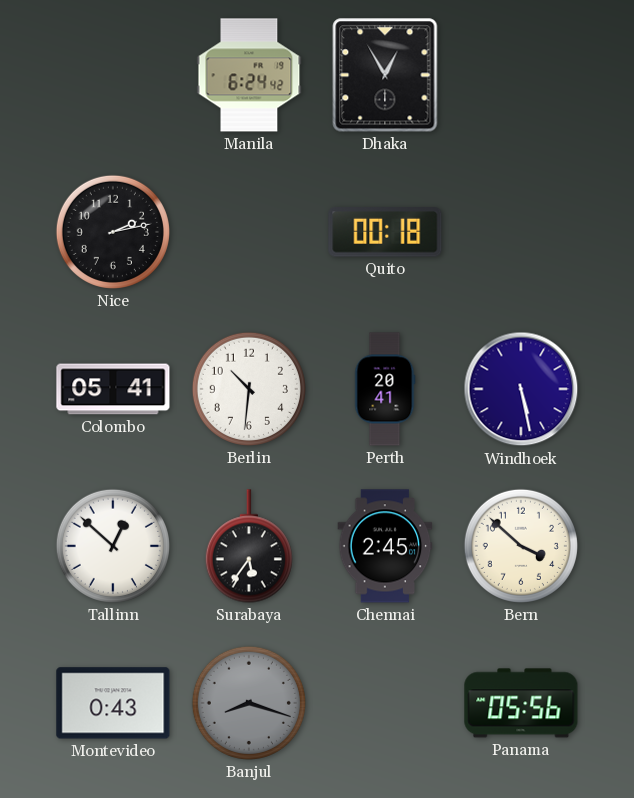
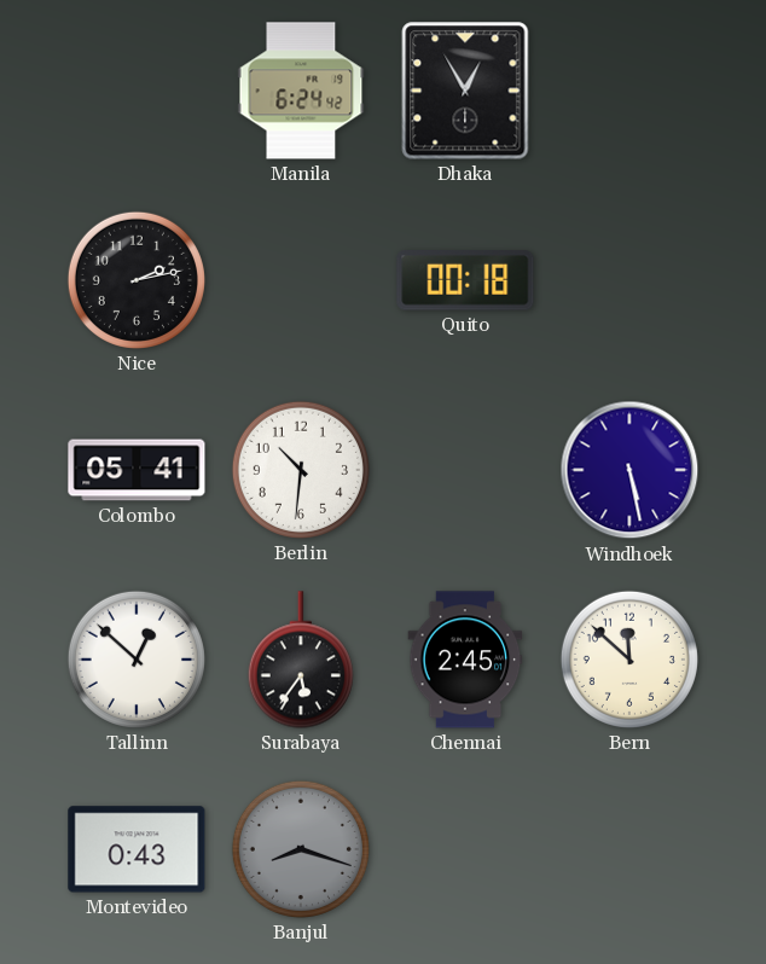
Perth: 20:41 -> none
Bern: 3:52 -> 11:52
Panama: 05:56 -> none
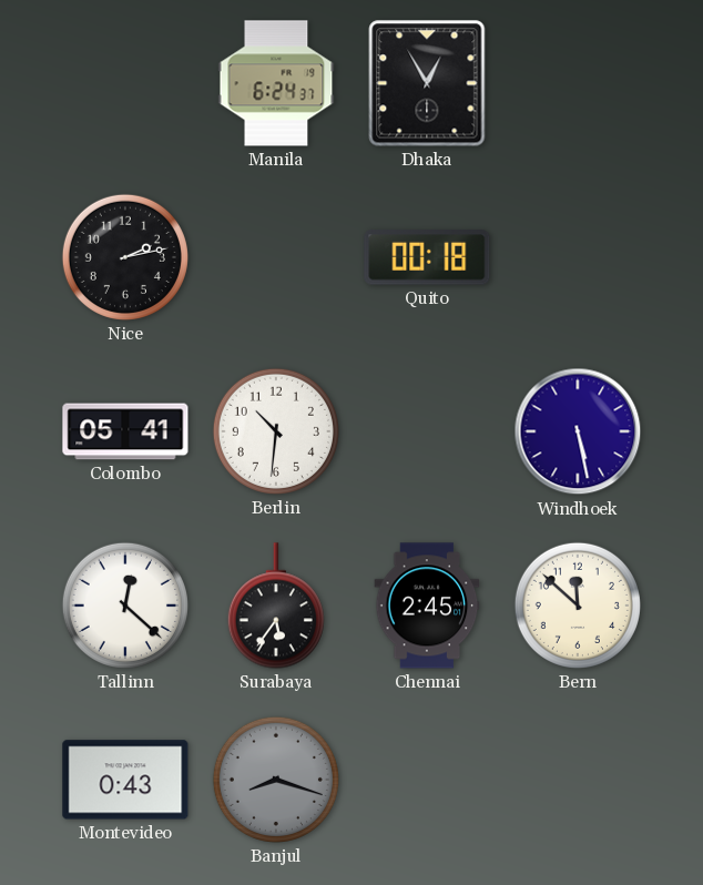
Manila: 6:24:42 -> 6:24:37
Tallinn: 12:52 -> 12:22
